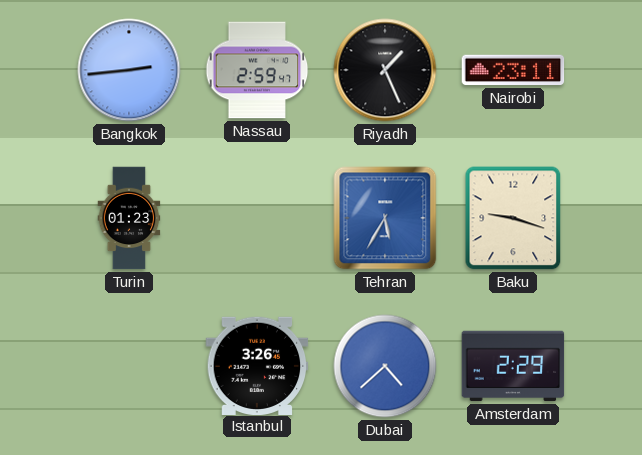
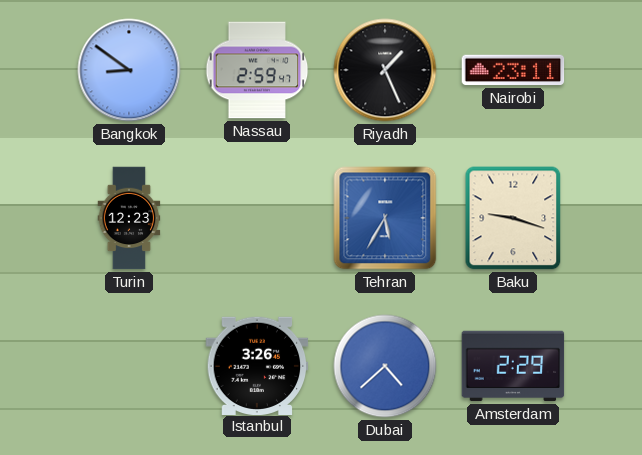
Bangkok: 2:44 -> 8:51
Turin: 01:23 -> 12:23
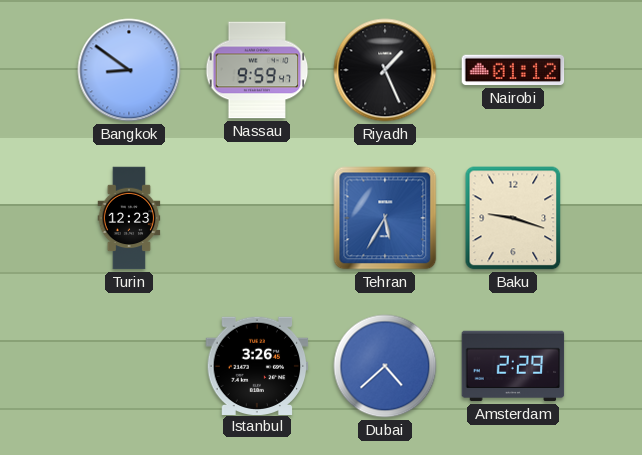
Nassau: 2:59 -> 9:59
Nairobi: 23:11 -> 01:12
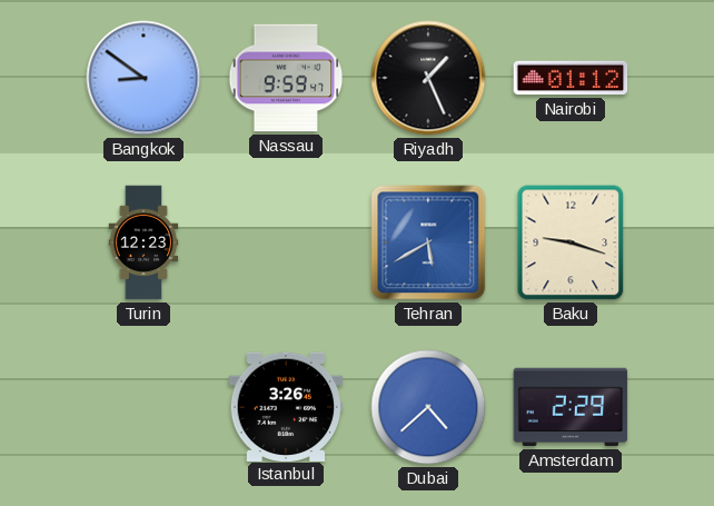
Tehran: 5:35 -> 5:40
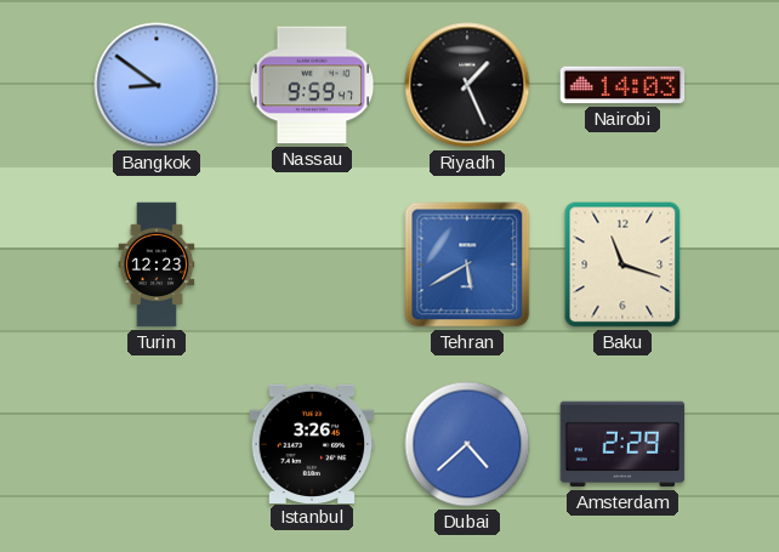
Nairobi: 01:12 -> 14:03
Baku: 9:18 -> 11:18
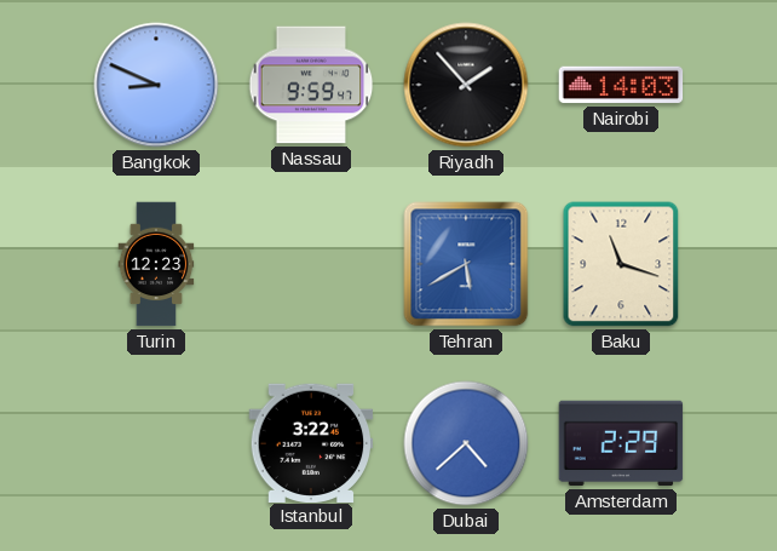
Bangkok: 8:51 -> 8:49
Riyadh: 1:26 -> 1:53
Istanbul: 3:26 -> 3:22
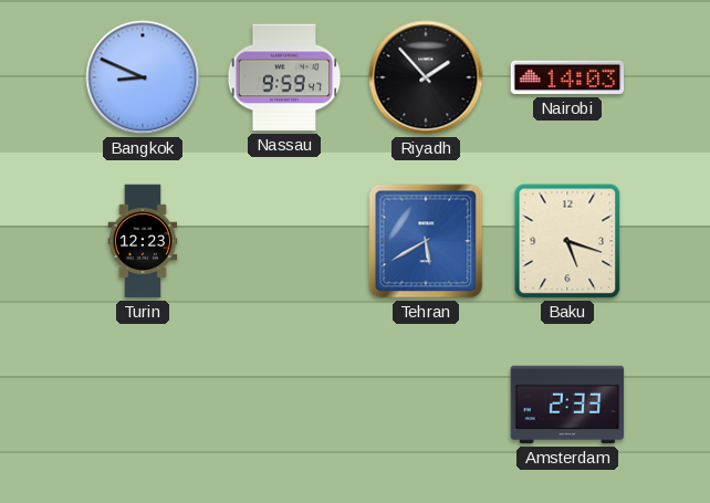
Baku: 11:18 -> 5:18
Istanbul: 3:22 -> none
Dubai: 4:38 -> none
Amsterdam: 2:29 -> 2:33
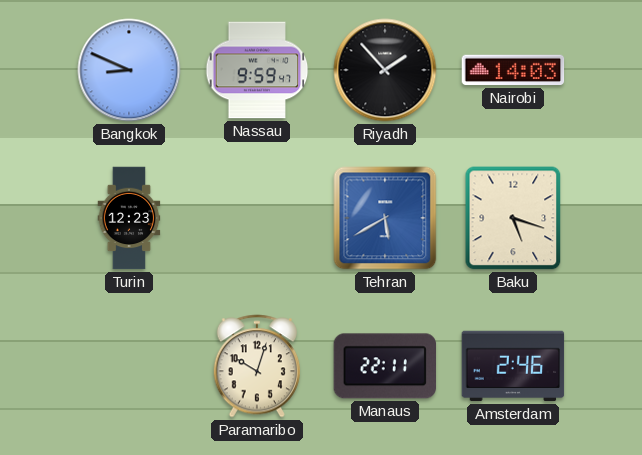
Paramaribo: none -> 10:03
Manaus: none -> 22:11
Amsterdam: 2:33 -> 2:46
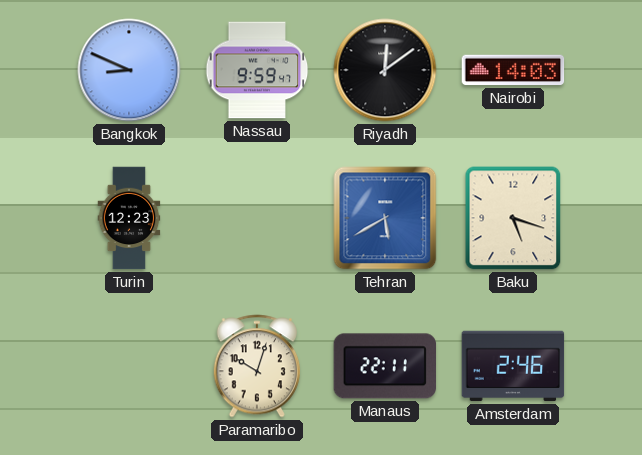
Riyadh: 1:53 -> 12:09
